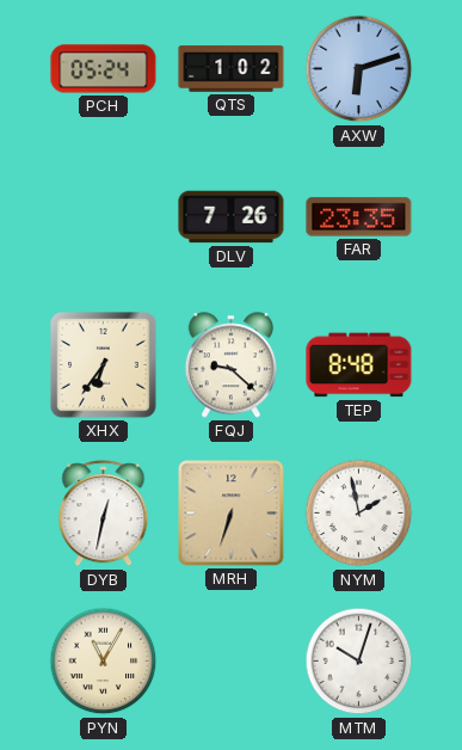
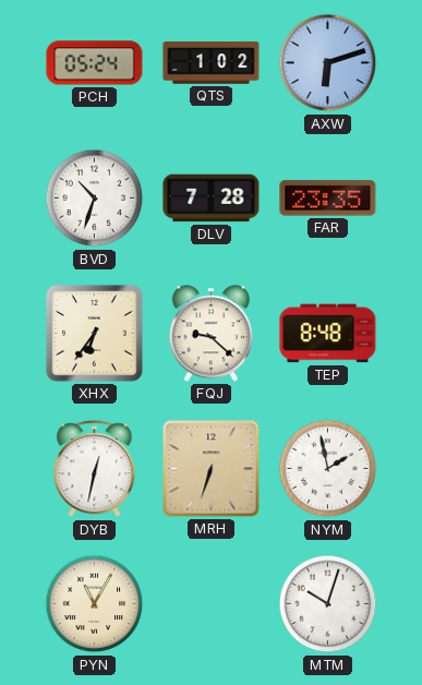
BVD: none -> 10:33
DLV: 7:26 -> 7:28
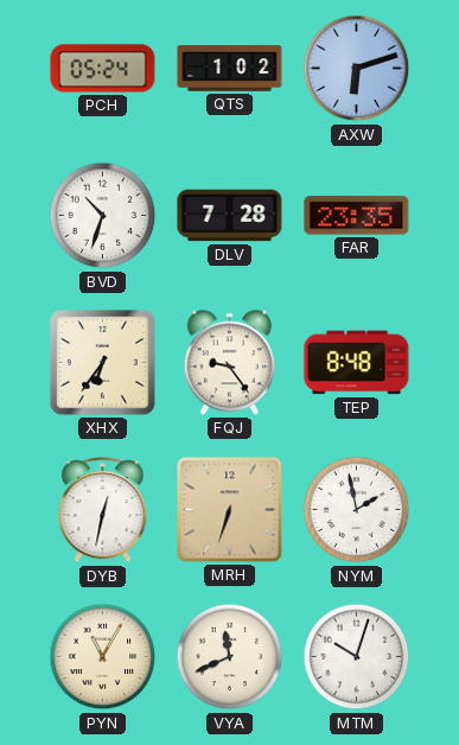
FQJ: 9:22 -> 9:24
VYA: none -> 11:41
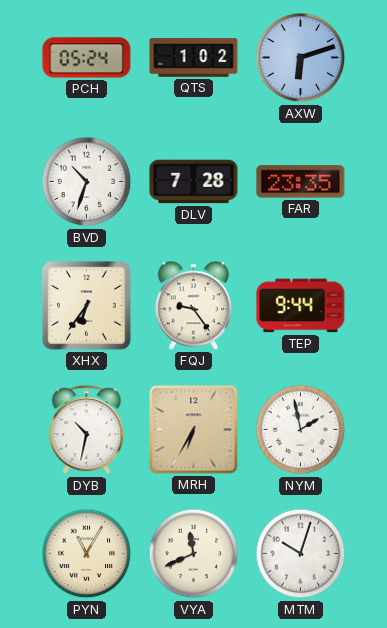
TEP: 8:48 -> 9:44
DYB: 12:32 -> 10:32
MRH: 6:33 -> 6:35
